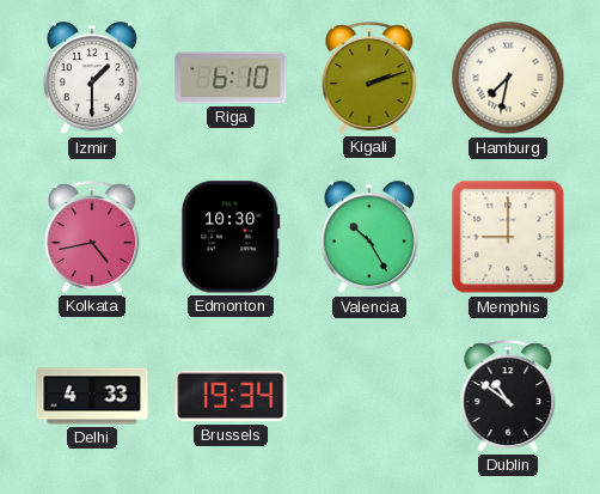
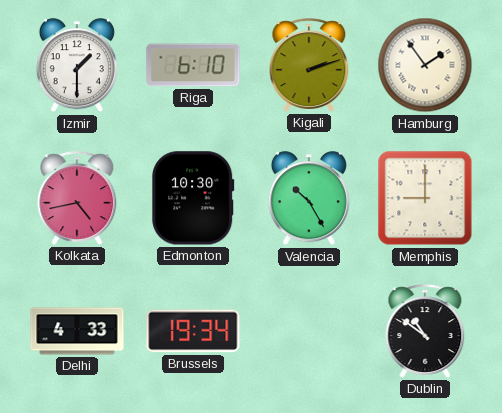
Hamburg: 7:32 -> 1:54
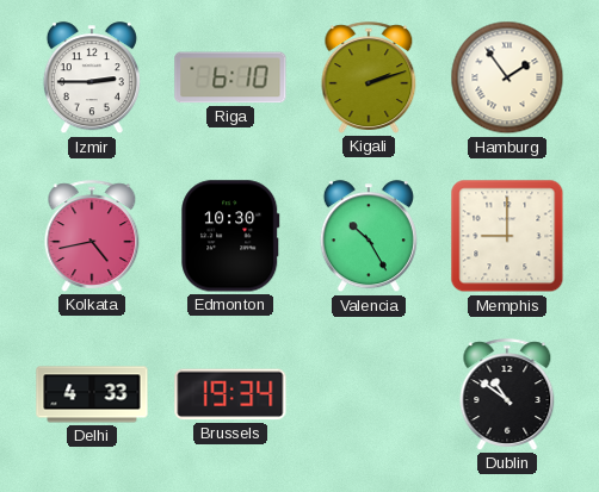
Izmir: 1:30 -> 2:45
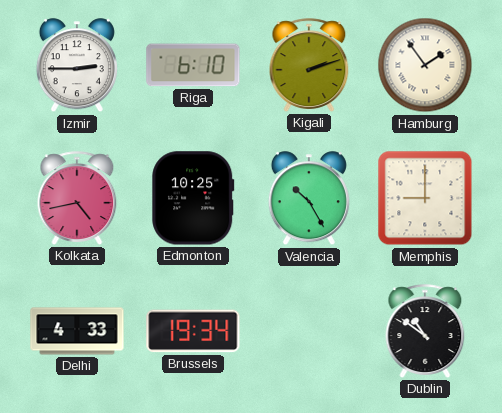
Edmonton: 10:30 -> 10:25
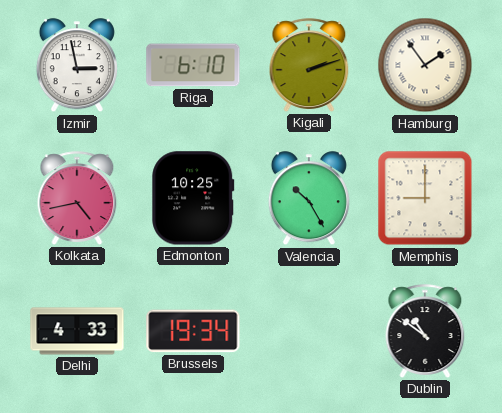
Izmir: 2:45 -> 2:58
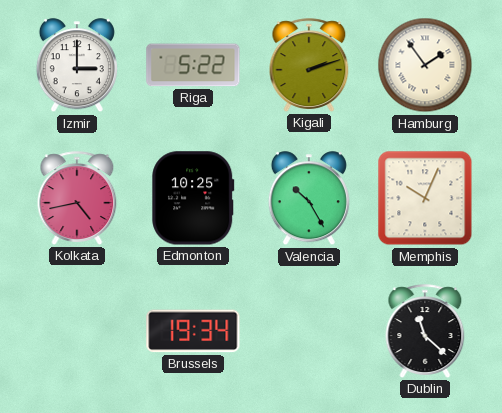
Izmir: 2:58 -> 3:00
Riga: 6:10 -> 5:22
Memphis: 9:00 -> 10:04
Delhi: 4:33 -> none
Dublin: 10:51 -> 11:22
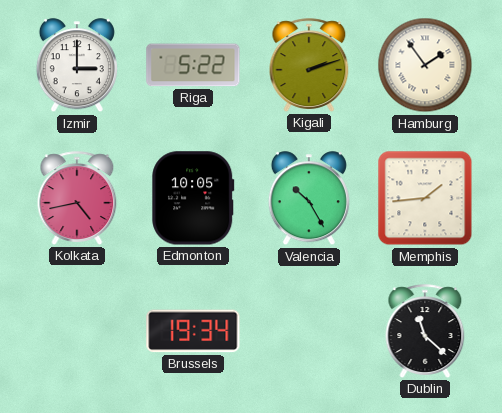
Edmonton: 10:25 -> 10:05
Memphis: 10:04 -> 1:44
